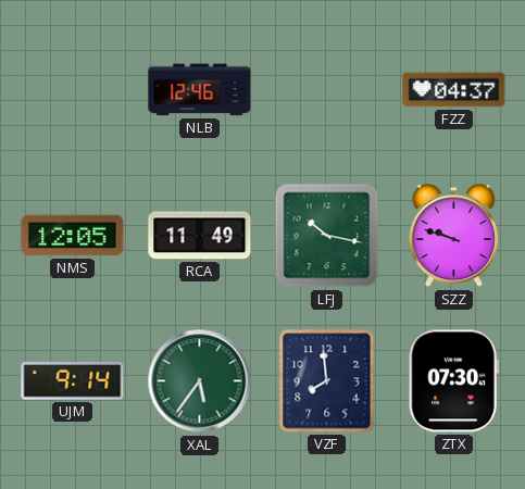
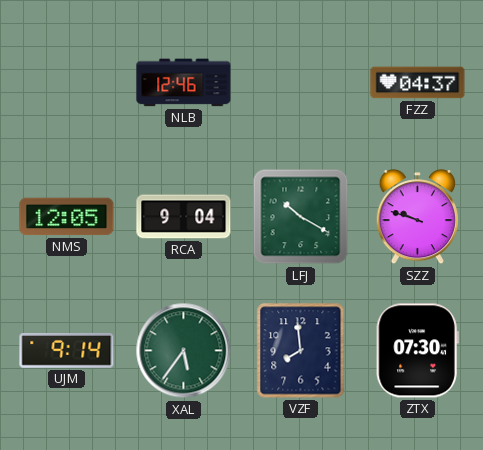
RCA: 11:49 -> 9:04
LFJ: 10:17 -> 10:20
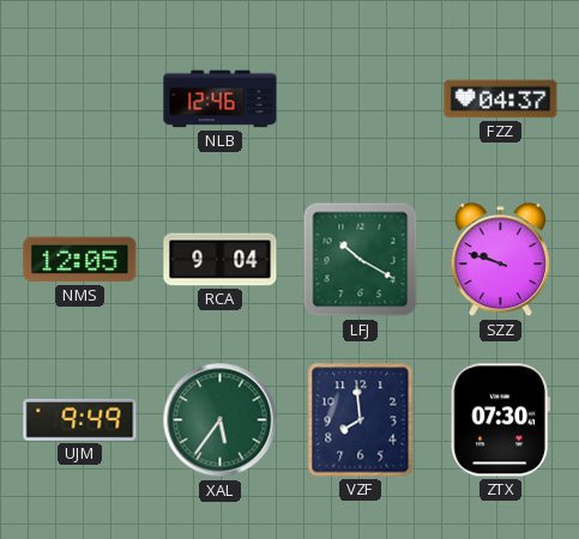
UJM: 9:14 -> 9:49
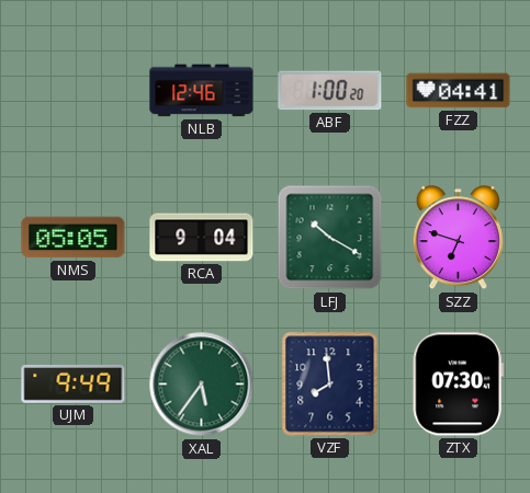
ABF: none -> 1:00
FZZ: 04:37 -> 04:41
NMS: 12:05 -> 05:05
SZZ: 9:48 -> 6:48
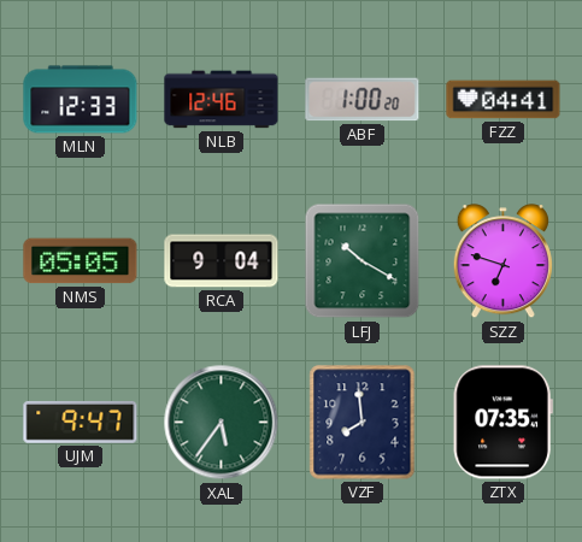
MLN: none -> 12:33
UJM: 9:49 -> 9:47
ZTX: 07:30 -> 07:35
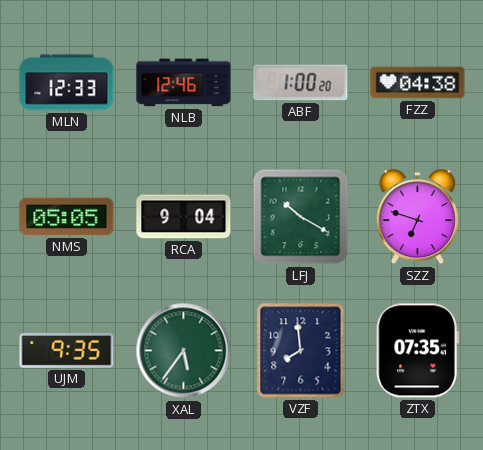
FZZ: 04:41 -> 04:38
UJM: 9:47 -> 9:35
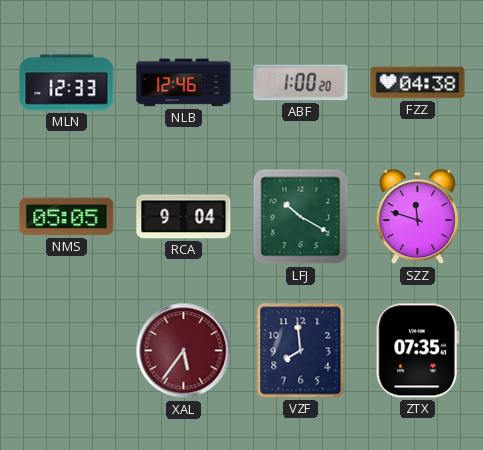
SZZ: 6:48 -> 11:48
UJM: 9:35 -> none
XAL dial: green -> burgundy
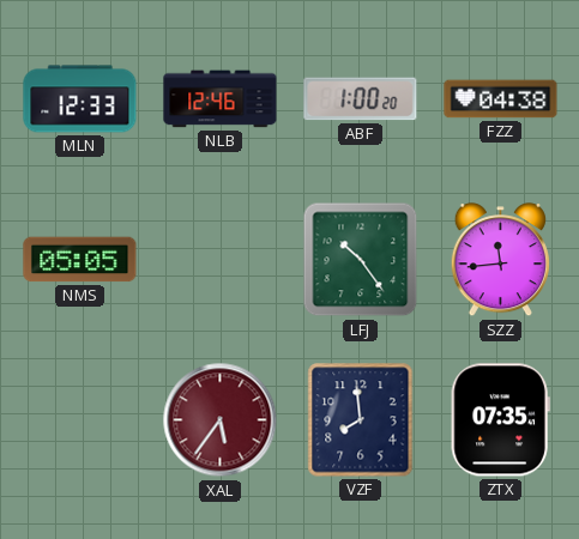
RCA: 9:04 -> none
LFJ: 10:20 -> 10:24
SZZ: 11:48 -> 11:44
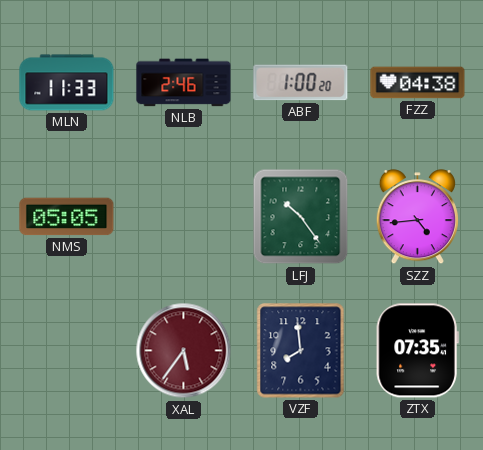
MLN: 12:33 -> 11:33
NLB: 12:46 -> 2:46
SZZ: 11:44 -> 4:44
